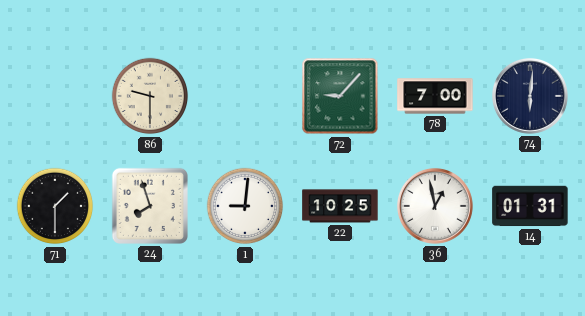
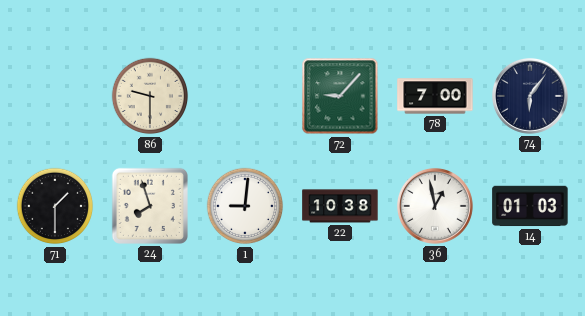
74: 6:01 -> 6:06
22: 10:25 -> 10:38
14: 01:31 -> 01:03
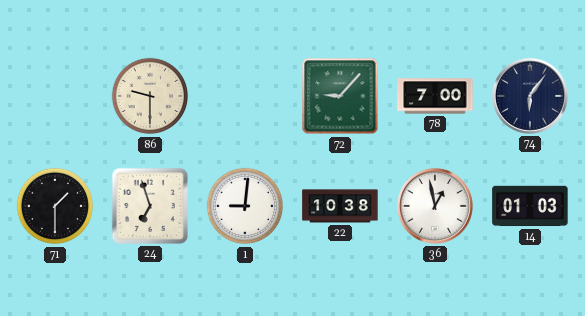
24: 7:57 -> 6:57
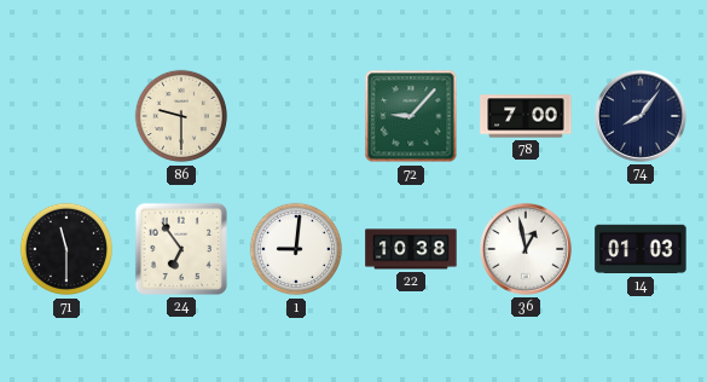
74: 6:06 -> 8:06
71: 1:30 -> 11:30
24: 6:57 -> 6:54
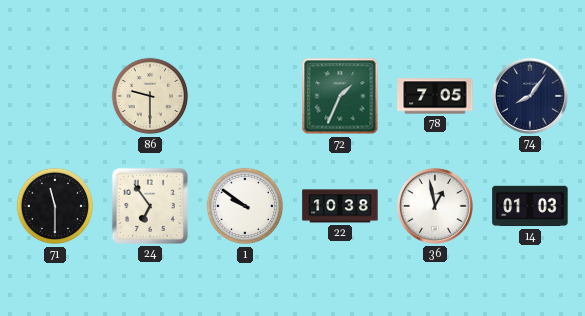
72: 9:07 -> 1:34
78: 7:00 -> 7:05
1: 9:01 -> 9:51
